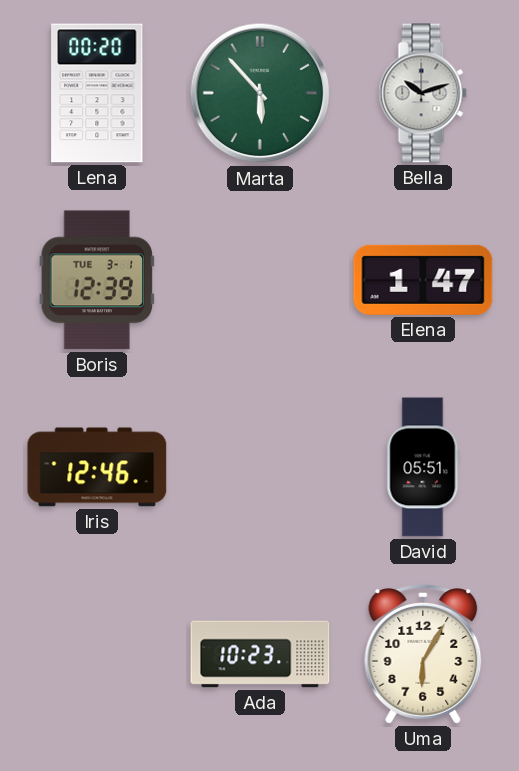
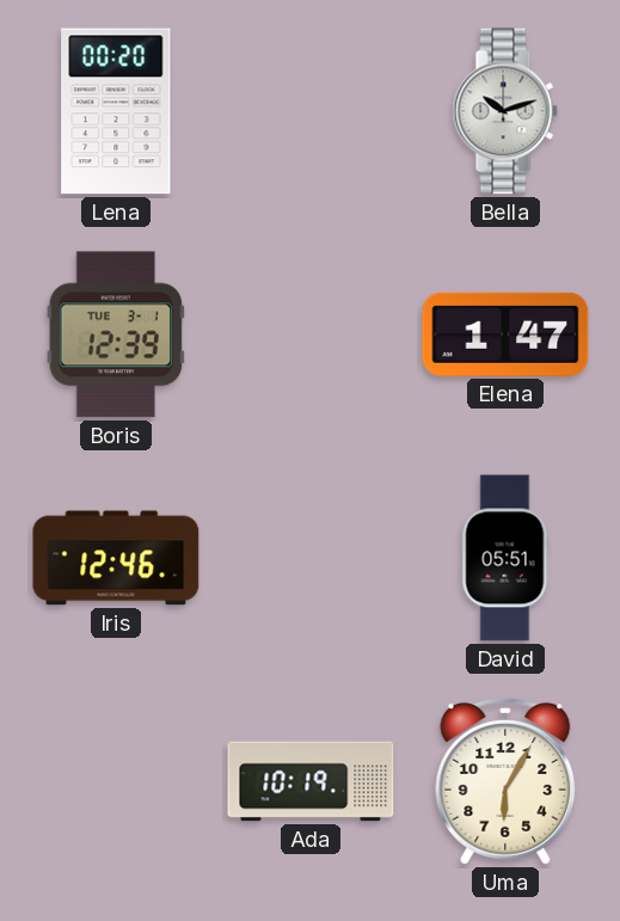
Marta: 5:53 -> none
Ada: 10:23 -> 10:19
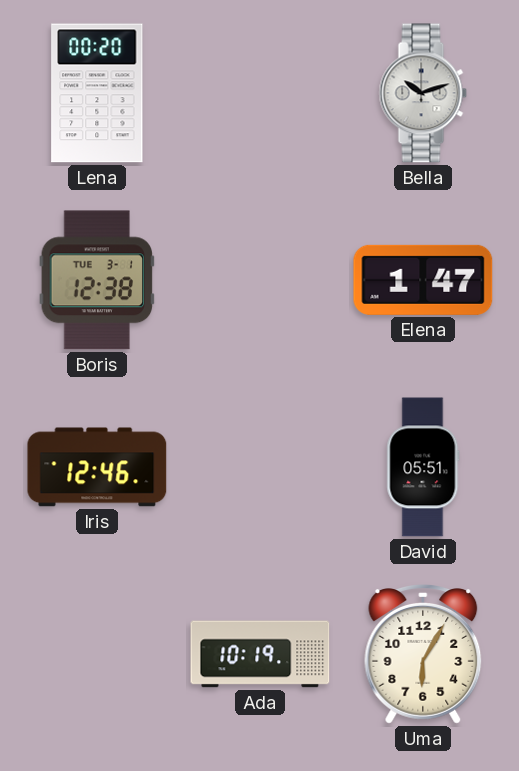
Boris: 12:39 -> 12:38
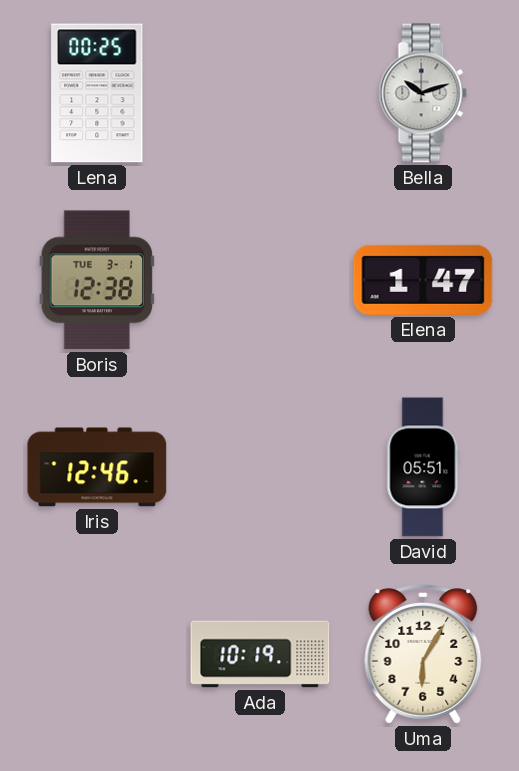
Lena: 00:20 -> 00:25
